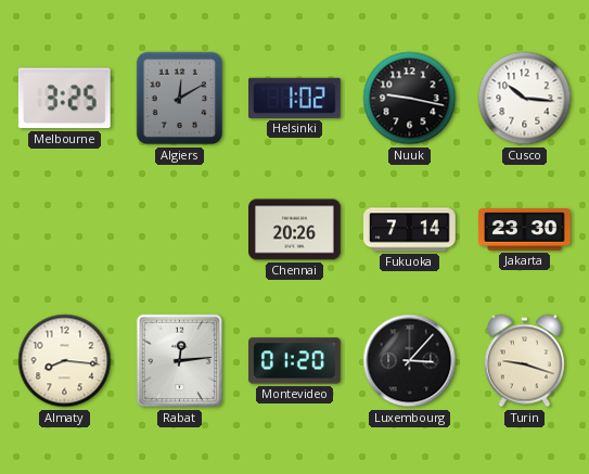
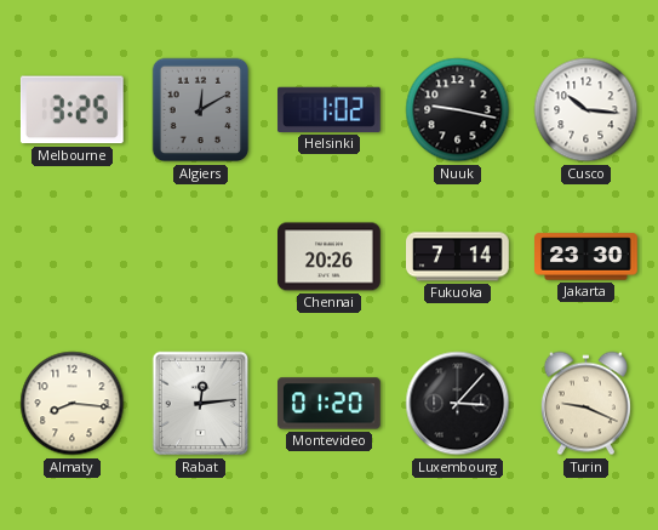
Turin: 9:18 -> 9:19
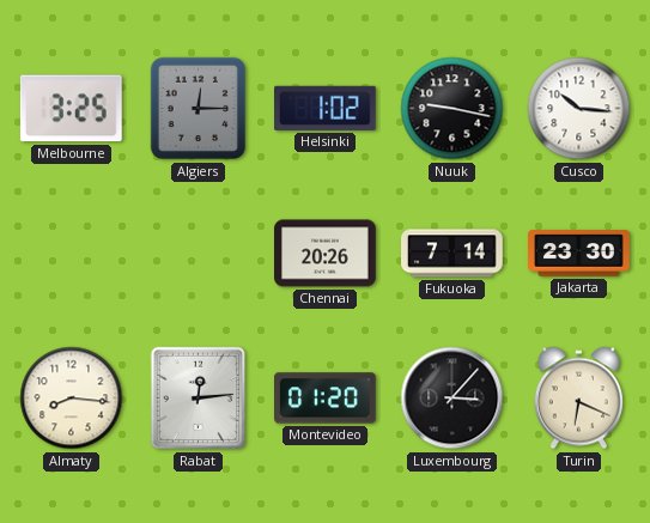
Algiers: 12:10 -> 12:15
Turin: 9:19 -> 6:19
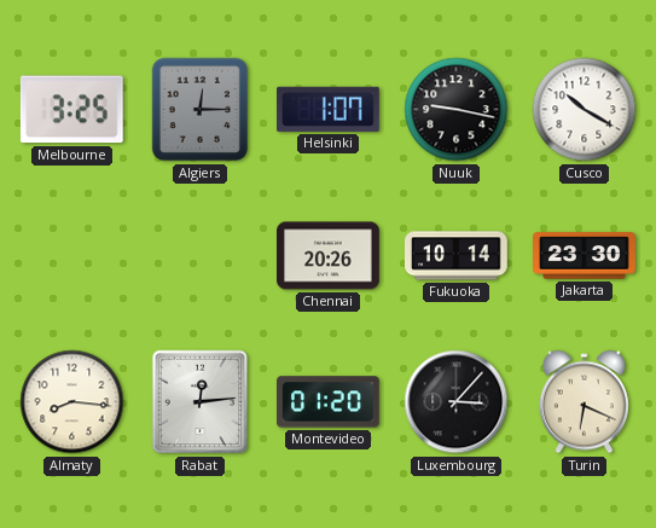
Helsinki: 1:02 -> 1:07
Cusco: 10:16 -> 10:20
Fukuoka: 7:14 -> 10:14
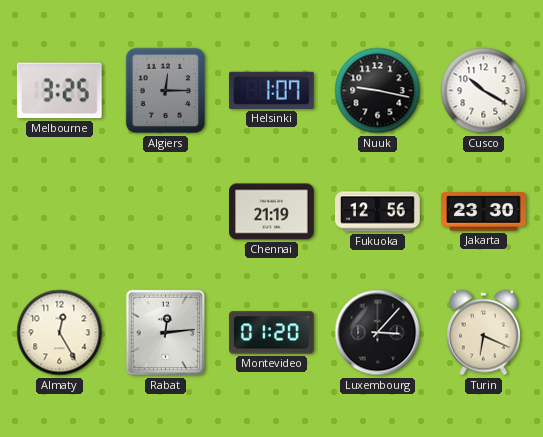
Chennai: 20:26 -> 21:19
Fukuoka: 10:14 -> 12:56
Almaty: 8:16 -> 12:25
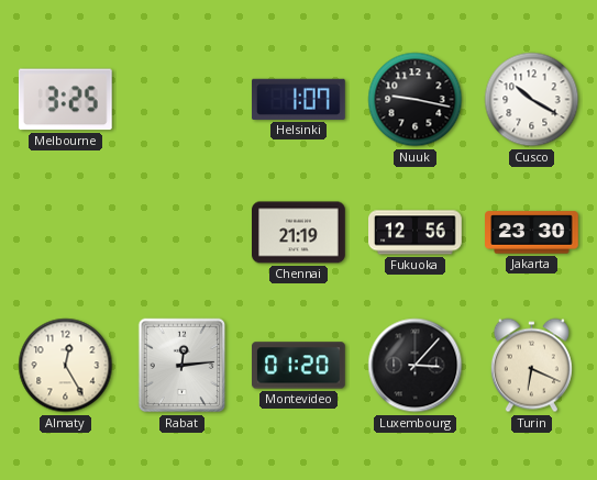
Algiers: 12:15 -> none
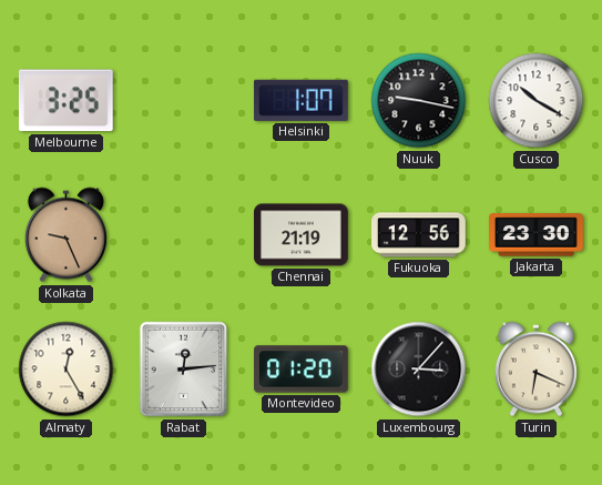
Kolkata: none -> 9:26
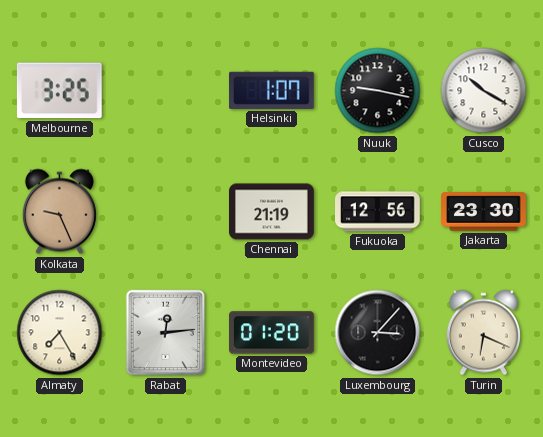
Almaty: 12:25 -> 7:25
